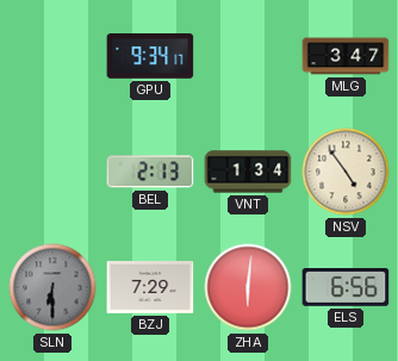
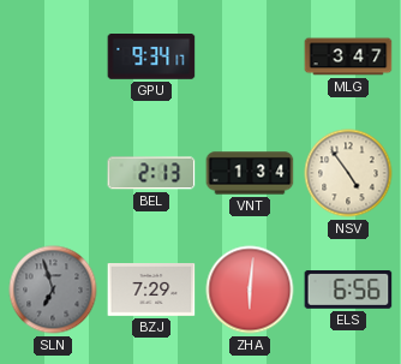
SLN: 6:30 -> 6:57
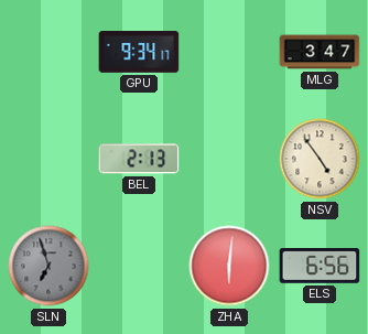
VNT: 1:34 -> none
BZJ: 7:29 -> none
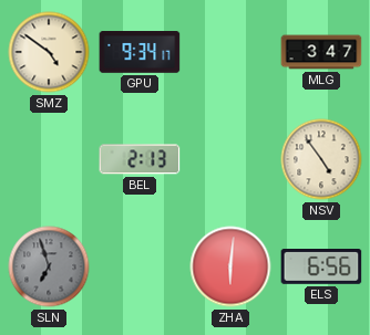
SMZ: none -> 4:51
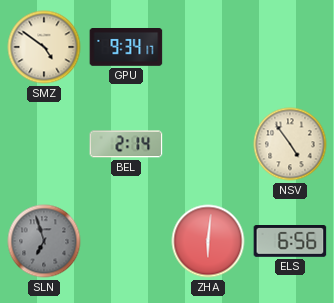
MLG: 3:47 -> none
BEL: 2:13 -> 2:14
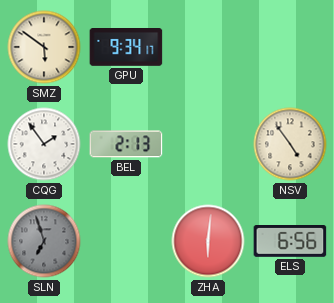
SMZ: 4:51 -> 5:51
CQG: none -> 1:54
BEL: 2:14 -> 2:13
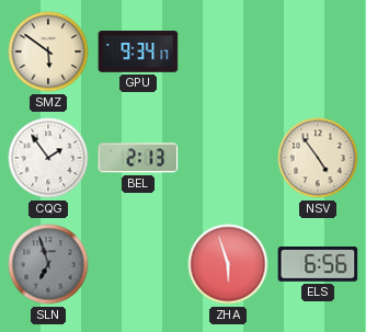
ZHA: 6:01 -> 5:57
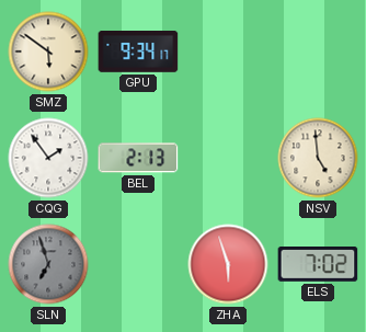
NSV: 4:54 -> 4:59
ELS: 6:56 -> 7:02
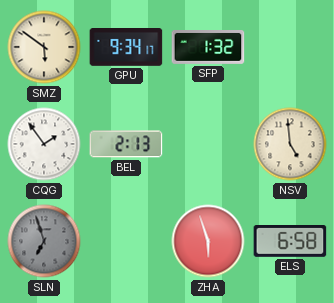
SFP: none -> 1:32
ELS: 7:02 -> 6:58
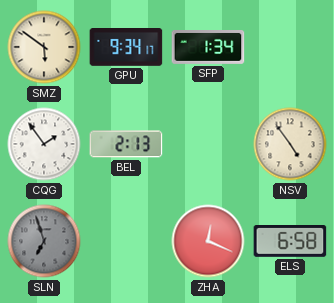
SFP: 1:32 -> 1:34
NSV: 4:59 -> 4:54
ZHA: 5:57 -> 12:19
